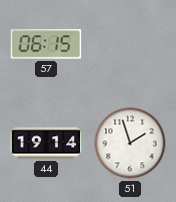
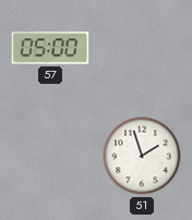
57: 06:15 -> 05:00
44: 19:14 -> none
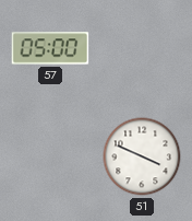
51: 1:57 -> 3:49
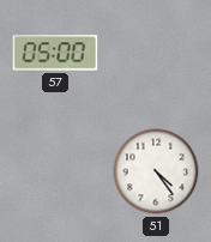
51: 3:49 -> 4:24
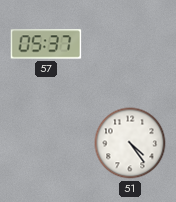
57: 05:00 -> 05:37
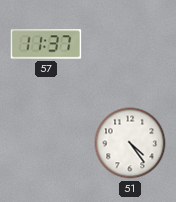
57: 05:37 -> 11:37
